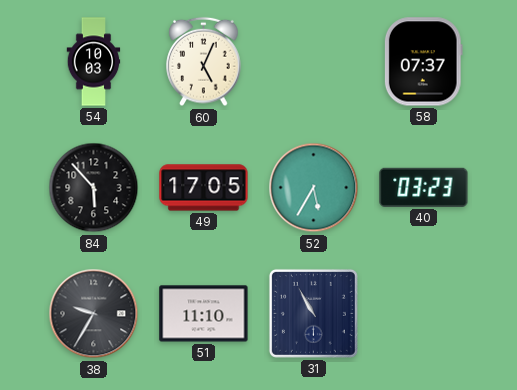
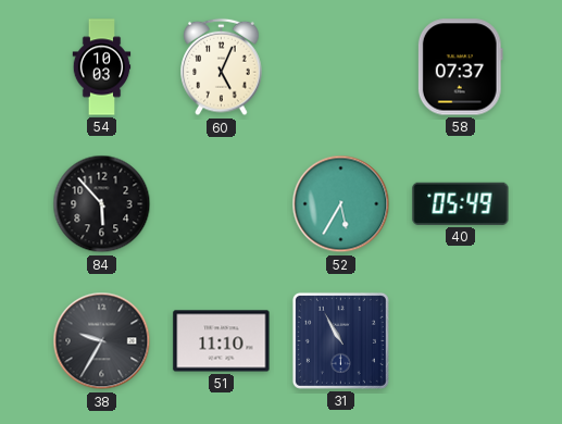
49: 17:05 -> none
40: 03:23 -> 05:49
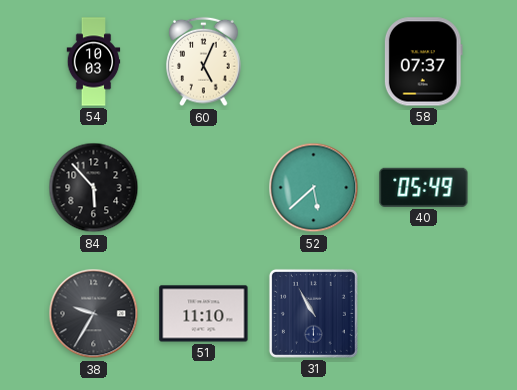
52: 5:35 -> 5:38
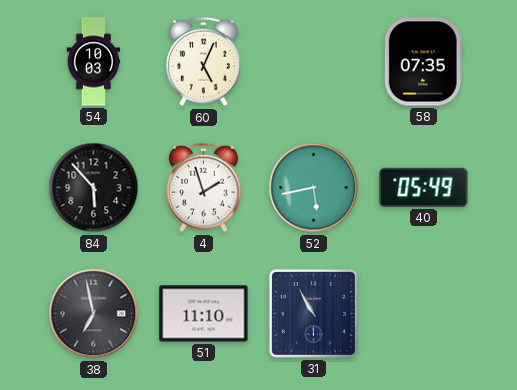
58: 07:37 -> 07:35
4: none -> 1:57
52: 5:38 -> 5:43
38: 9:35 -> 6:58
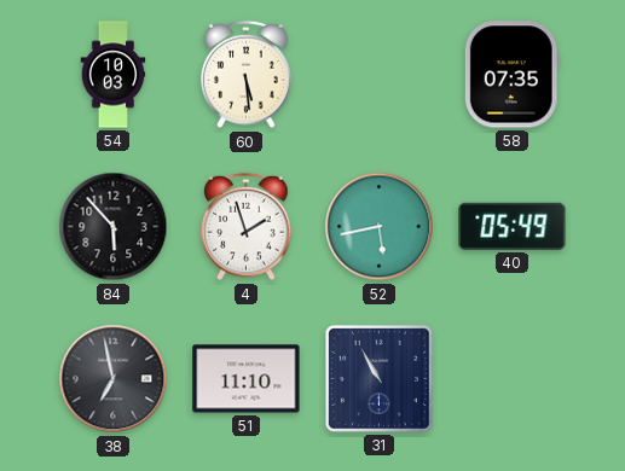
60: 5:04 -> 5:29
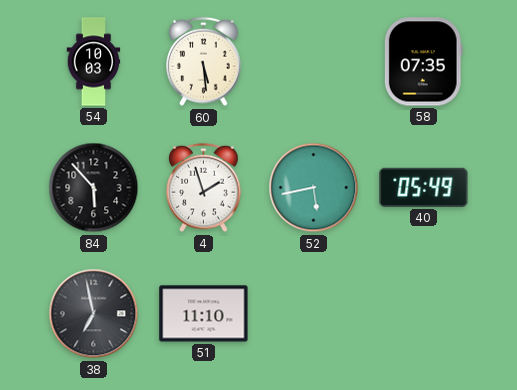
31: 10:55 -> none
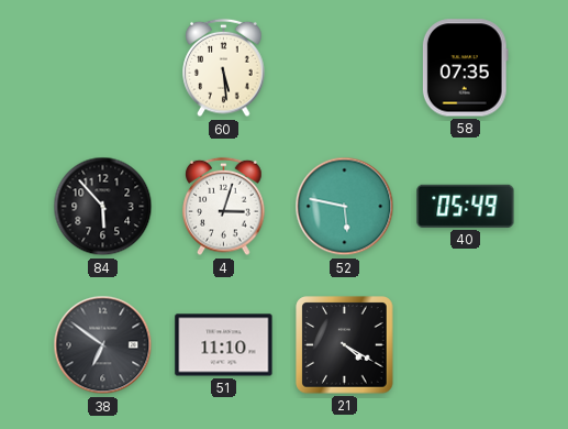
54: 10:03 -> none
4: 1:57 -> 3:03
52: 5:43 -> 5:47
38: 6:58 -> 6:51
21: none -> 4:20
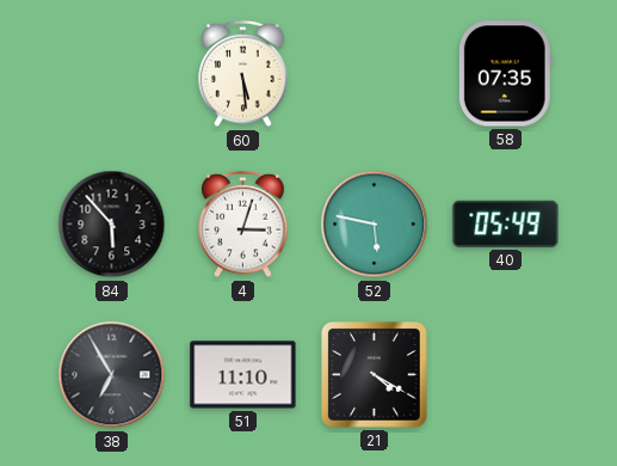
38: 6:51 -> 6:55
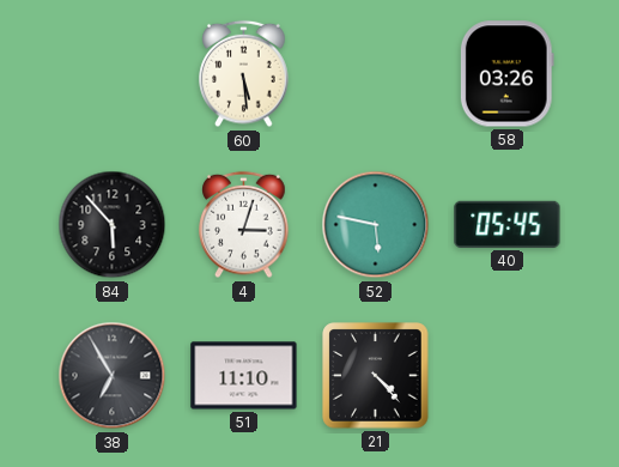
58: 07:35 -> 03:26
40: 05:49 -> 05:45
21: 4:20 -> 4:23
